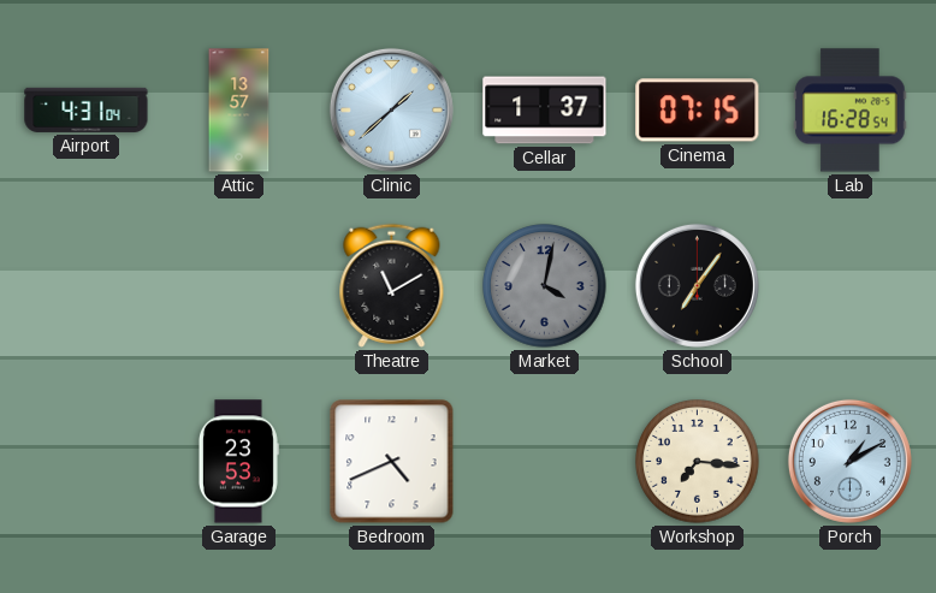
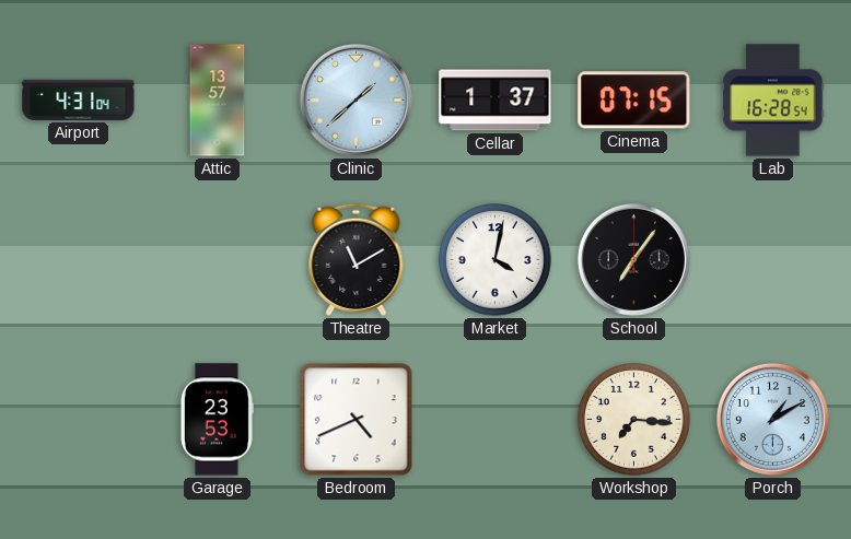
Market dial: grey -> white
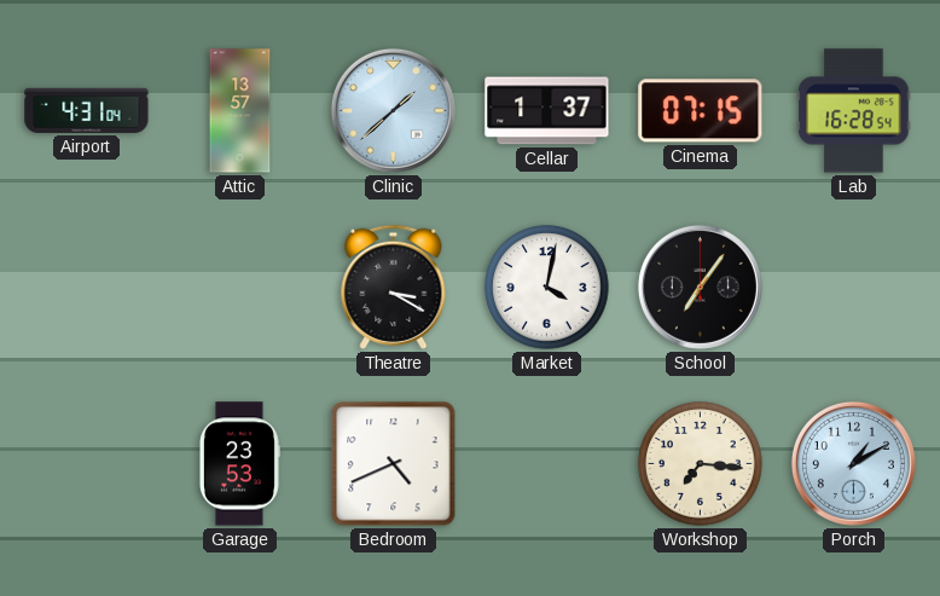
Theatre: 11:10 -> 3:20
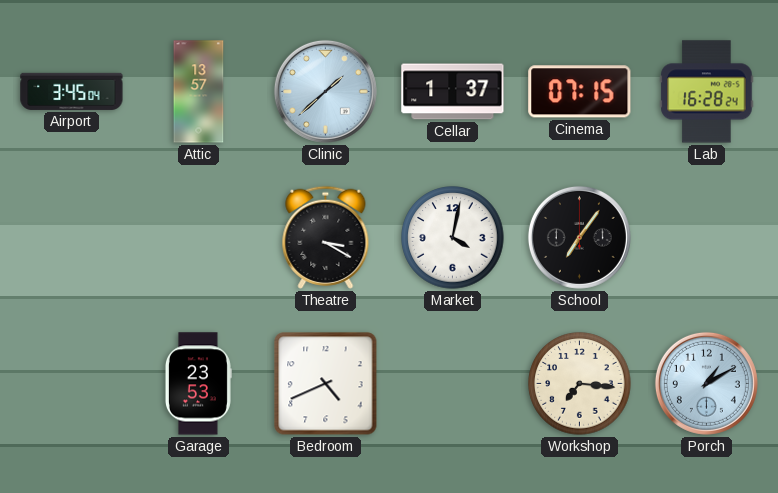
Airport: 4:31 -> 3:45
Lab: 16:28:54 -> 16:28:24
